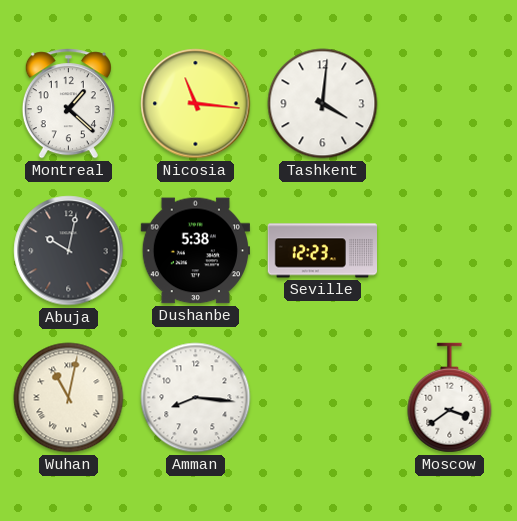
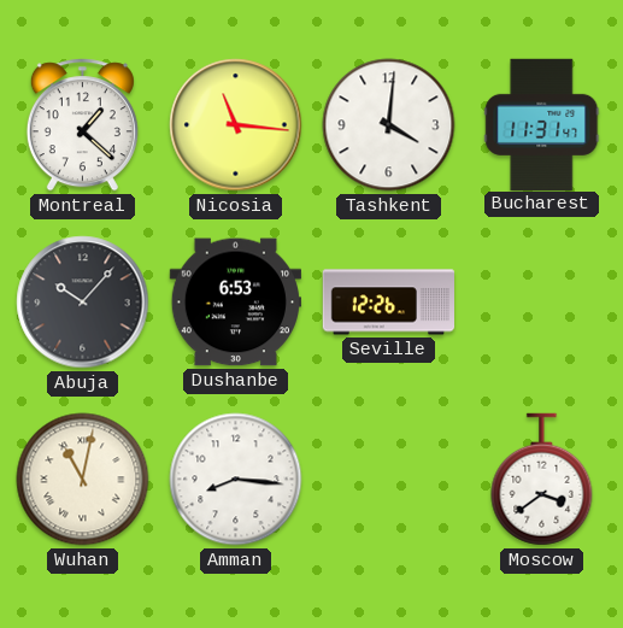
Bucharest: none -> 11:31
Abuja: 10:02 -> 10:07
Dushanbe: 5:38 -> 6:53
Seville: 12:23 -> 12:26
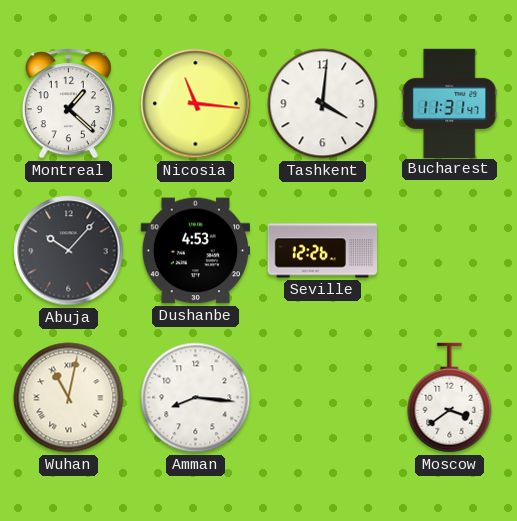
Dushanbe: 6:53 -> 4:53
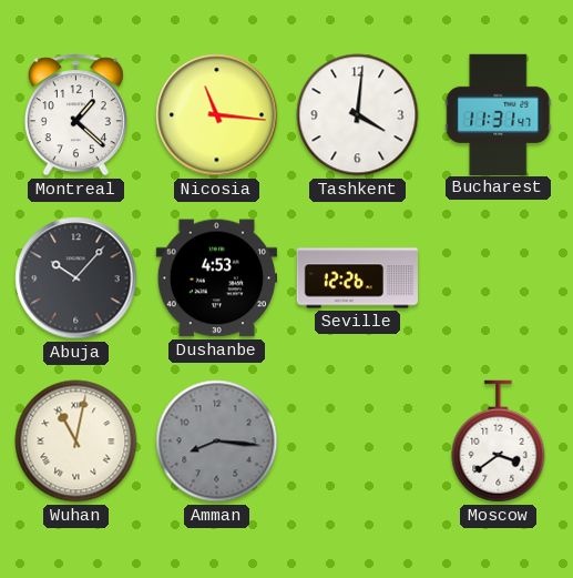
Amman dial: white -> grey
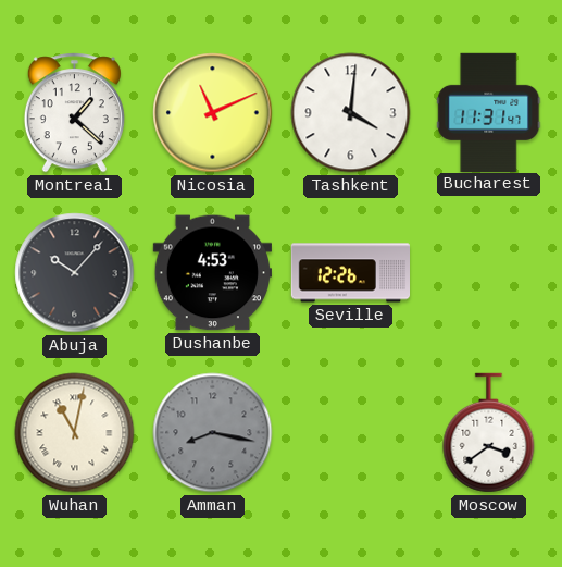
Nicosia: 11:16 -> 11:11
Amman: 8:16 -> 8:17
